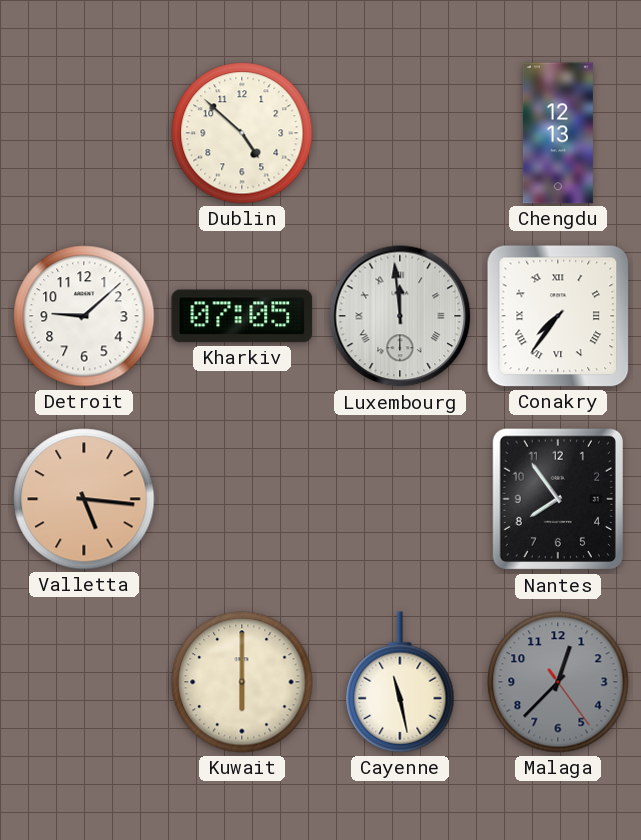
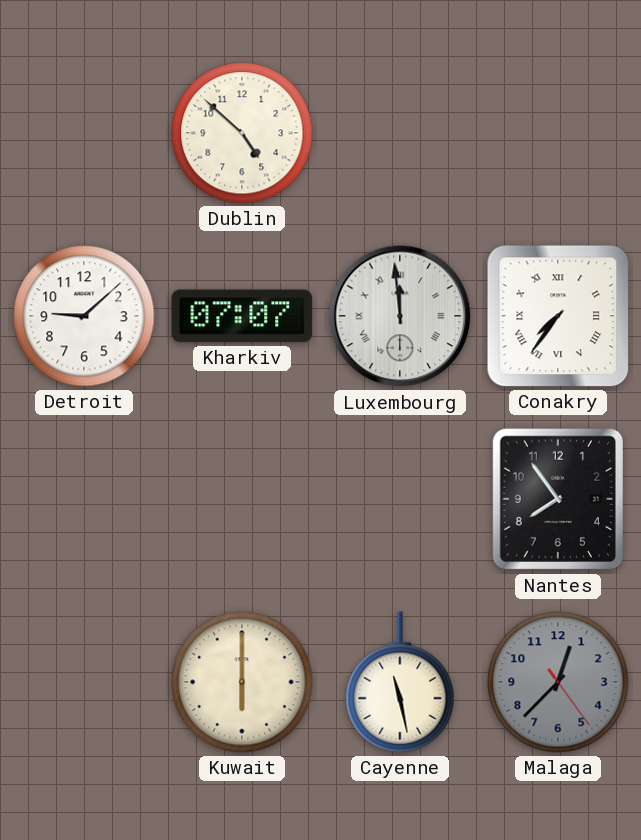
Chengdu: 12:13 -> none
Kharkiv: 07:05 -> 07:07
Valletta: 5:16 -> none
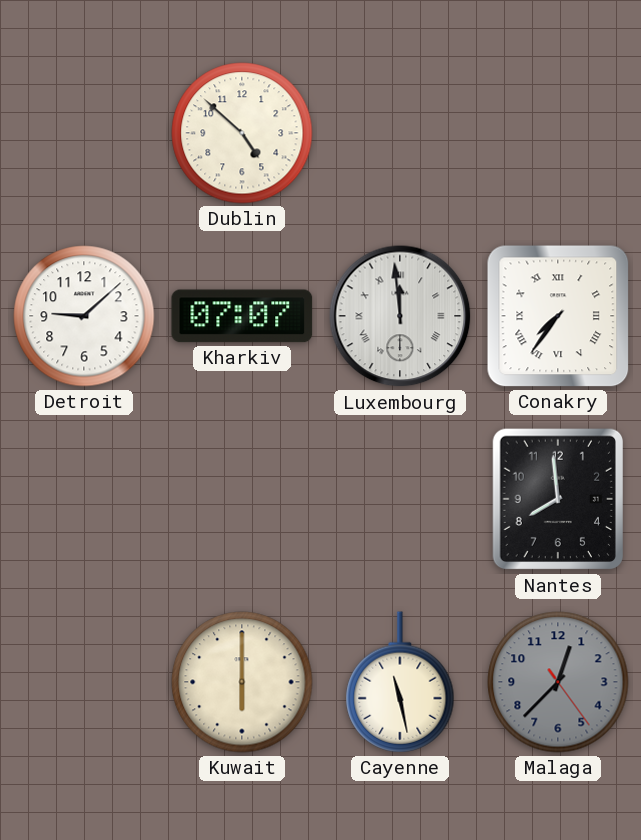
Nantes: 7:54 -> 7:59
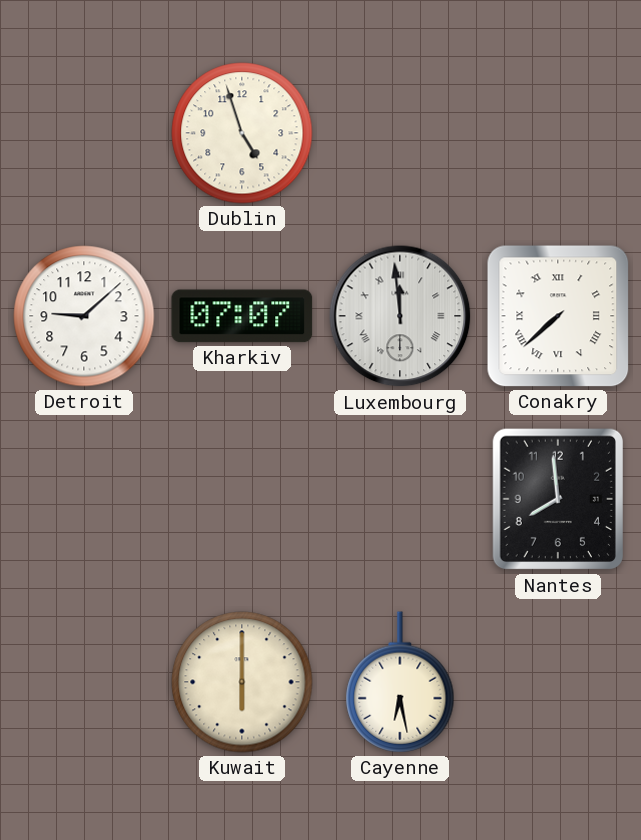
Dublin: 4:52 -> 4:57
Conakry: 7:36 -> 7:38
Cayenne: 11:28 -> 6:28
Malaga: 12:37 -> none
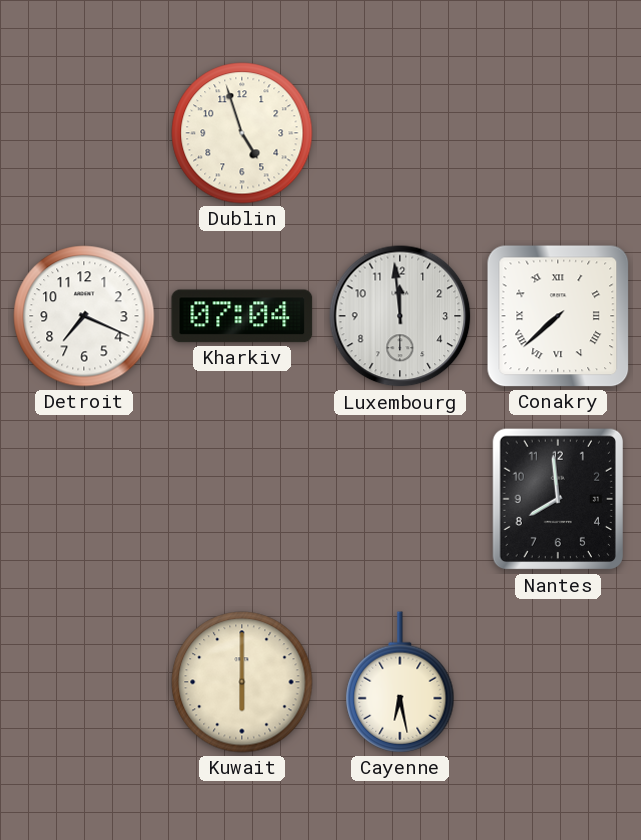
Detroit: 9:08 -> 7:19
Kharkiv: 07:07 -> 07:04
Luxembourg numerals: Roman -> Arabic
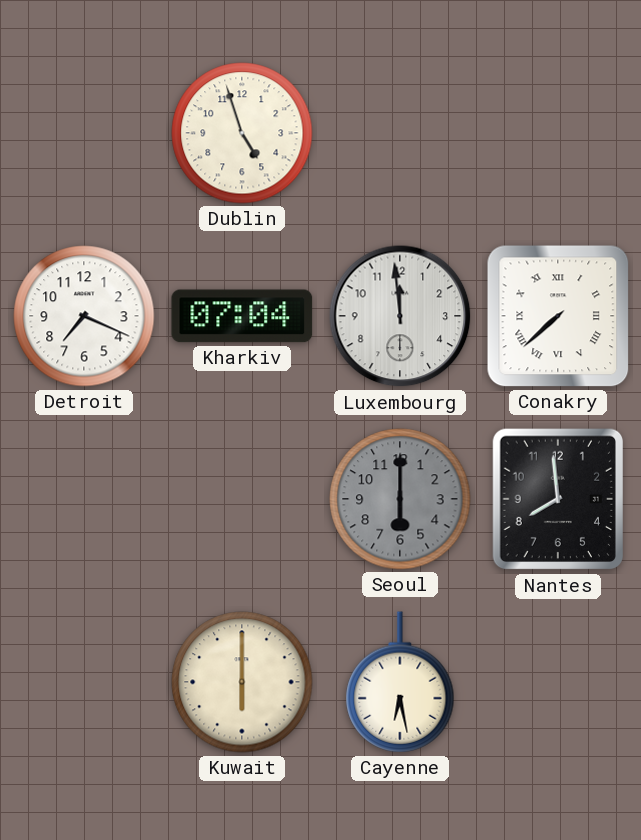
Seoul: none -> 6:00
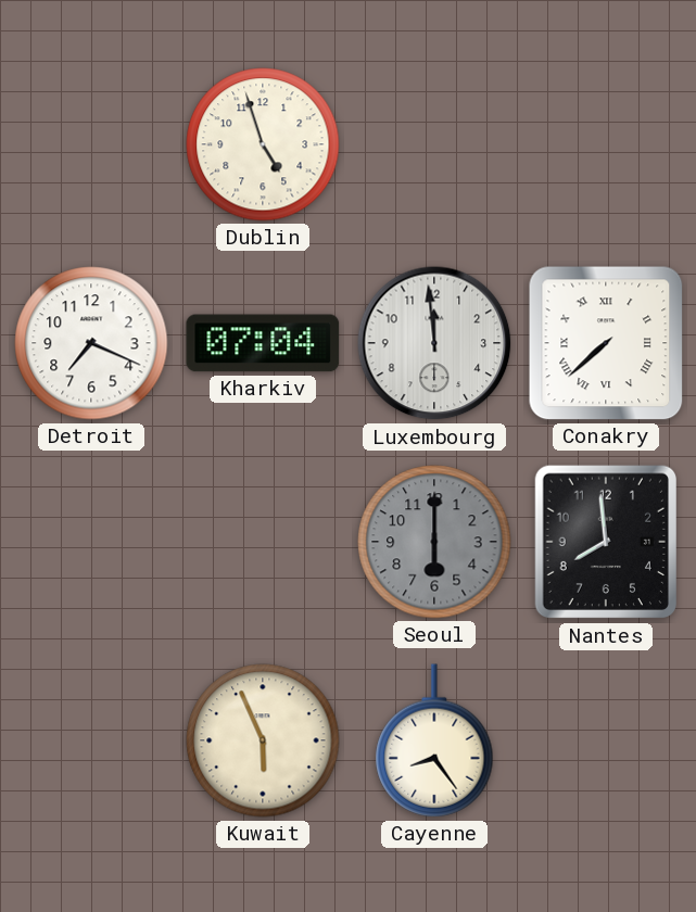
Kuwait: 6:00 -> 5:56
Cayenne: 6:28 -> 8:24
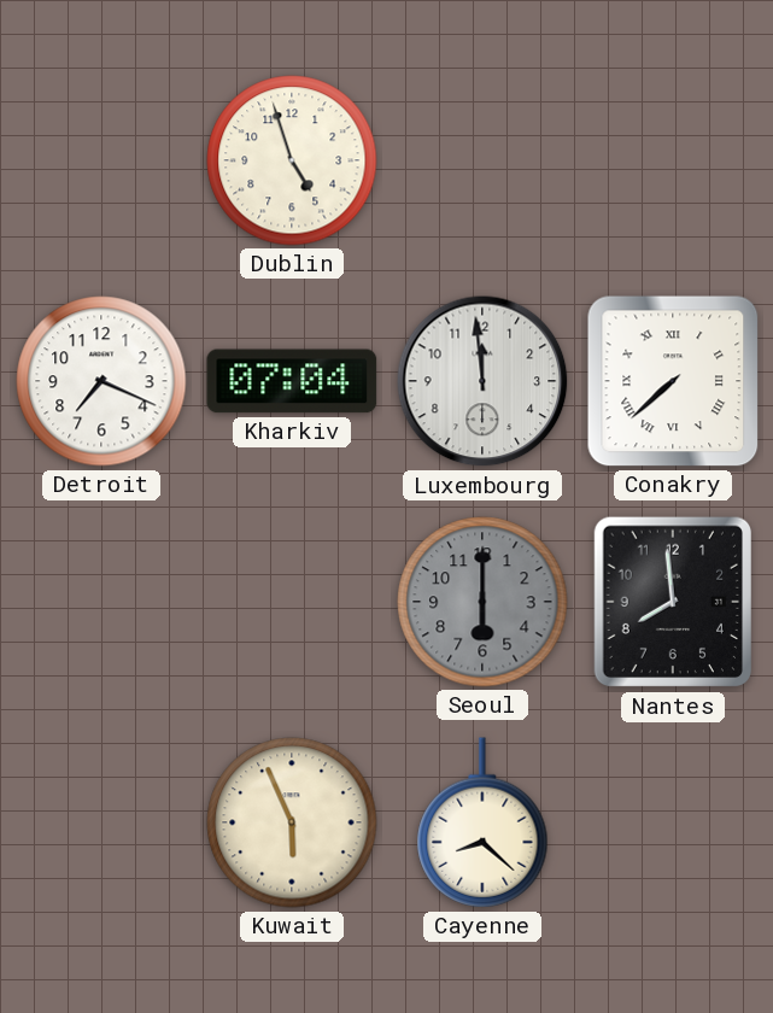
Cayenne: 8:24 -> 8:22
